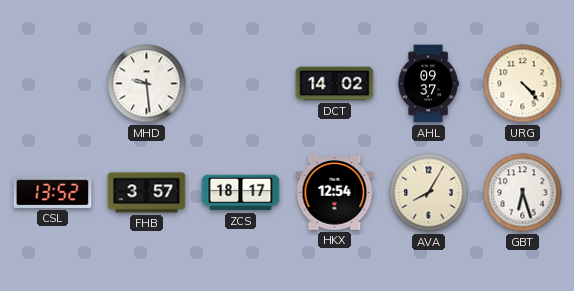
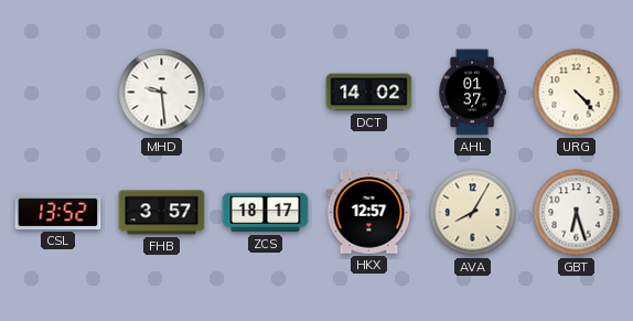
AHL: 09:37 -> 01:37
HKX: 12:54 -> 12:57
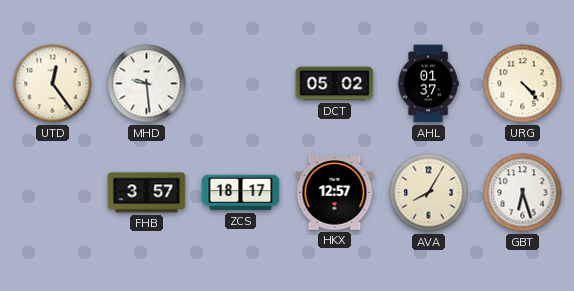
UTD: none -> 12:24
DCT: 14:02 -> 05:02
CSL: 13:52 -> none
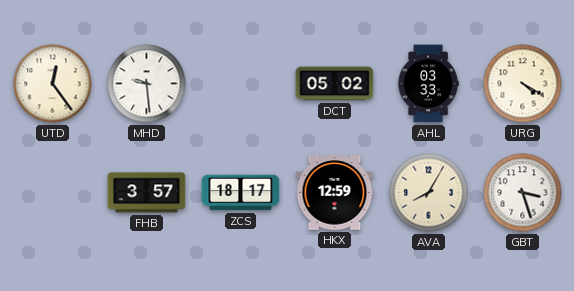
AHL: 01:37 -> 03:33
URG: 4:23 -> 4:20
HKX: 12:57 -> 12:59
GBT: 6:27 -> 3:27
